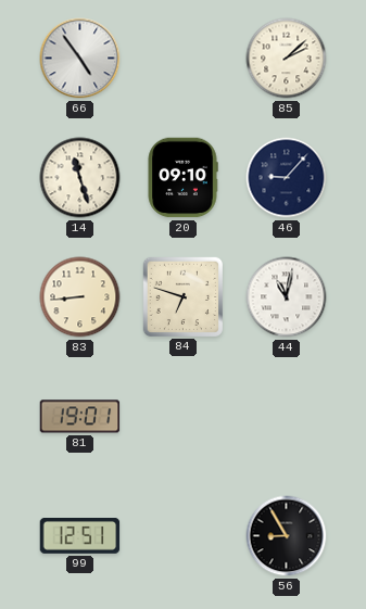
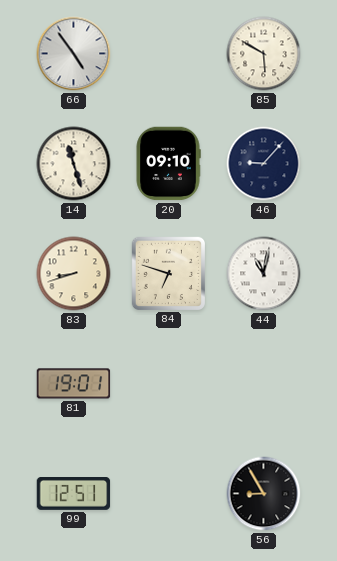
85: 2:08 -> 5:50
83: 8:44 -> 8:42
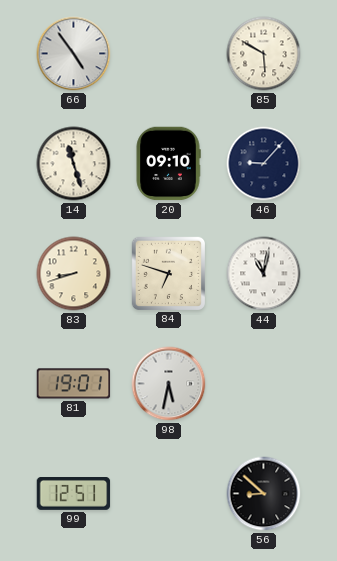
98: none -> 5:32
56: 8:55 -> 8:52
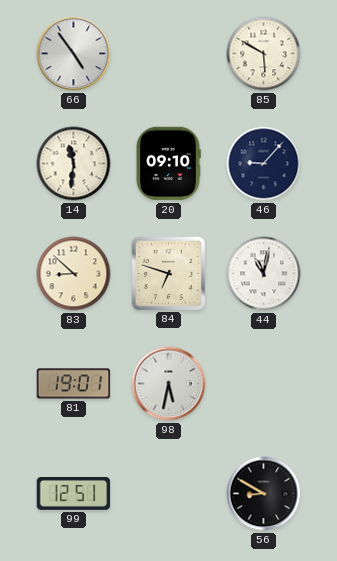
14: 11:27 -> 11:31
83: 8:42 -> 8:52
56: 8:52 -> 8:50
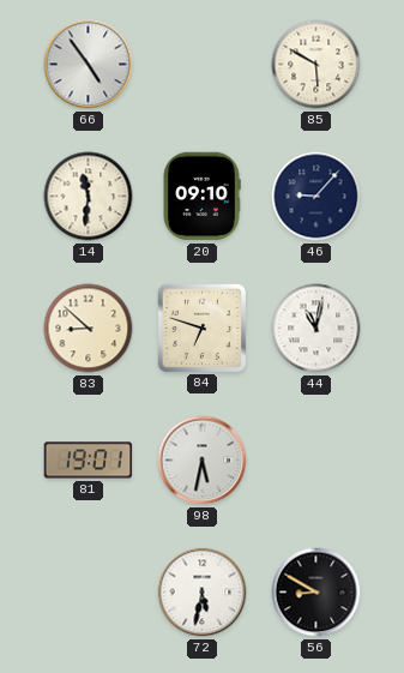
99: 12:51 -> none
72: none -> 5:32
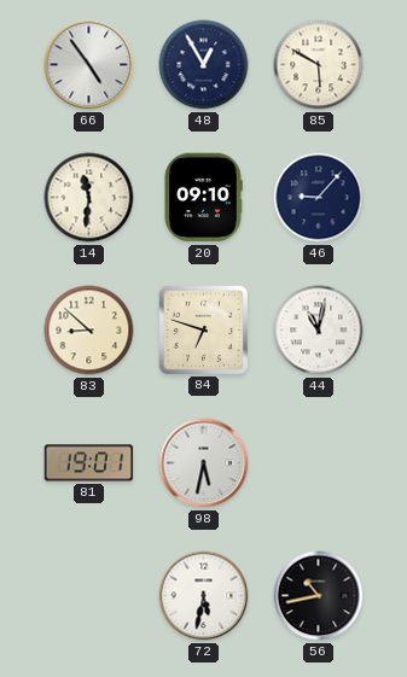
48: none -> 12:55
56: 8:50 -> 10:43
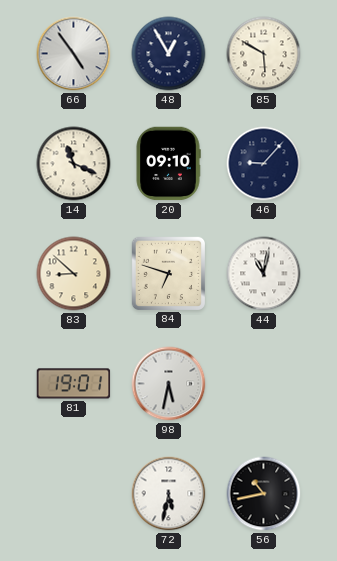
14: 11:31 -> 11:19
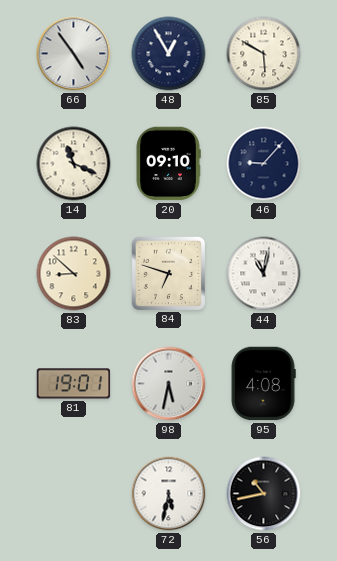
95: none -> 4:08
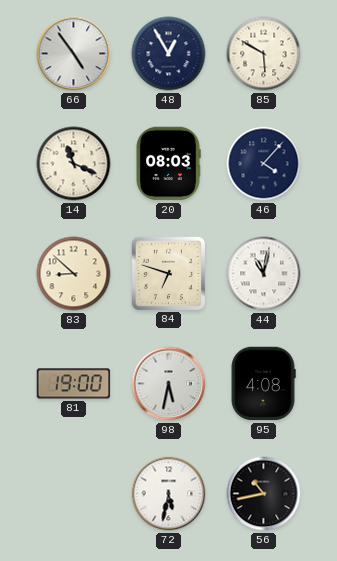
20: 09:10 -> 08:03
46: 9:07 -> 4:07
81: 19:01 -> 19:00
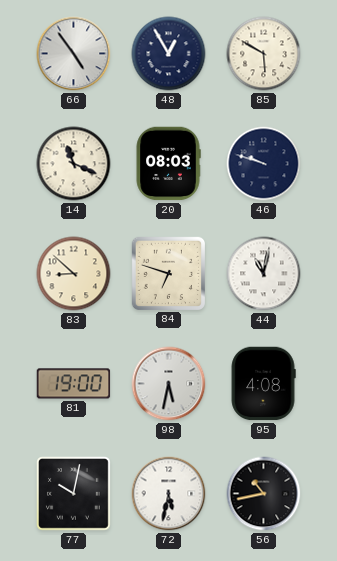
46: 4:07 -> 9:48
77: none -> 10:02
